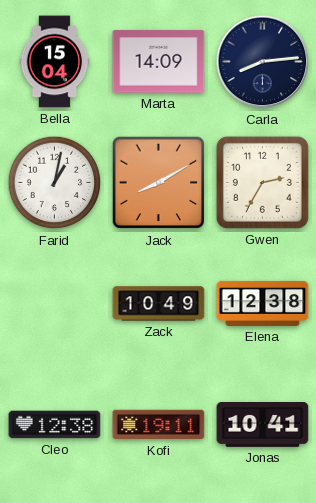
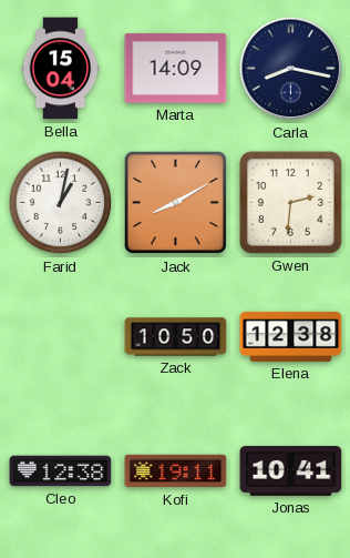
Carla: 8:14 -> 8:17
Gwen: 2:35 -> 2:31
Zack: 10:49 -> 10:50
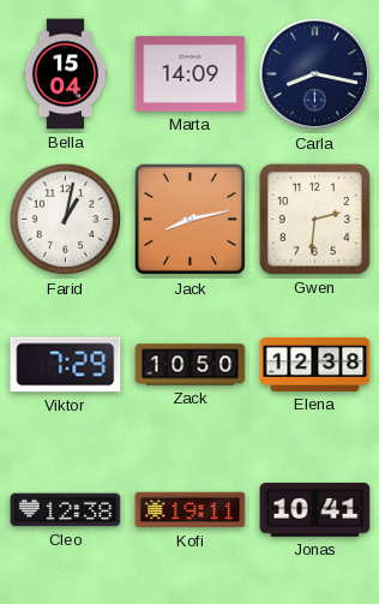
Jack: 8:10 -> 8:13
Viktor: none -> 7:29
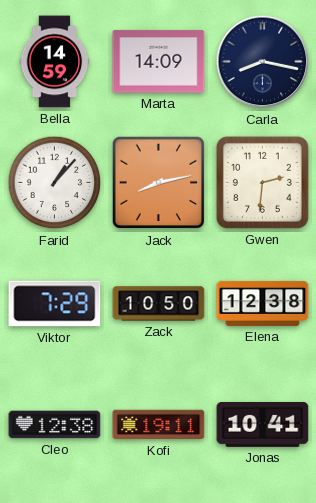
Bella: 15:04 -> 14:59
Farid: 1:02 -> 1:07
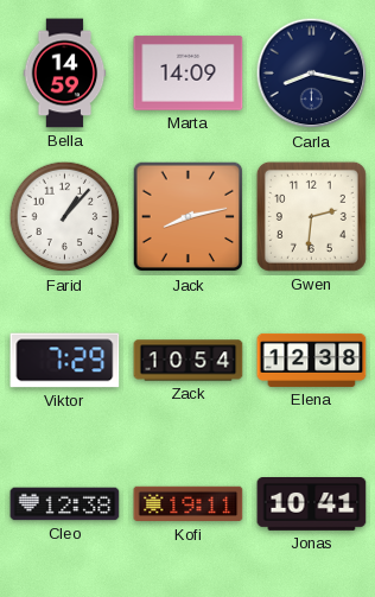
Zack: 10:50 -> 10:54
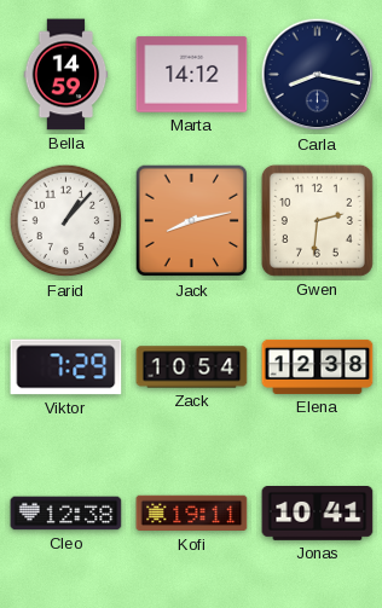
Marta: 14:09 -> 14:12
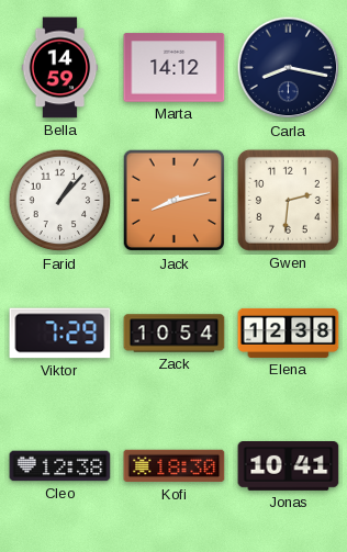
Kofi: 19:11 -> 18:30
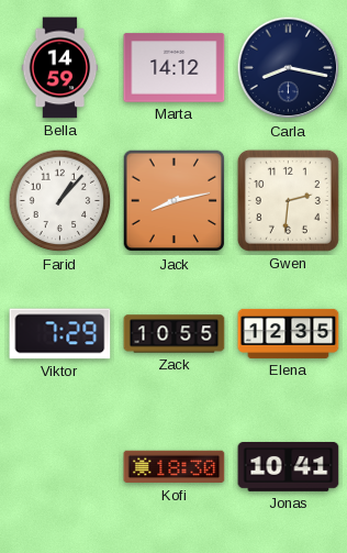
Zack: 10:54 -> 10:55
Elena: 12:38 -> 12:35
Cleo: 12:38 -> none
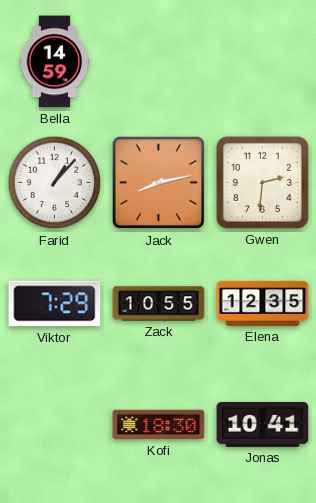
Marta: 14:12 -> none
Carla: 8:17 -> none
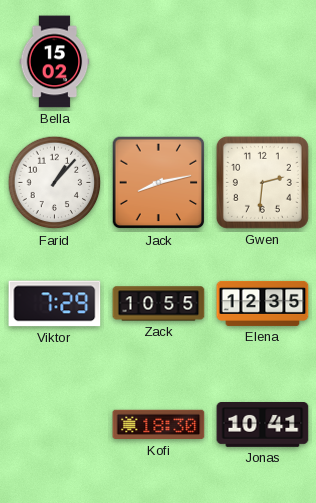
Bella: 14:59 -> 15:02
